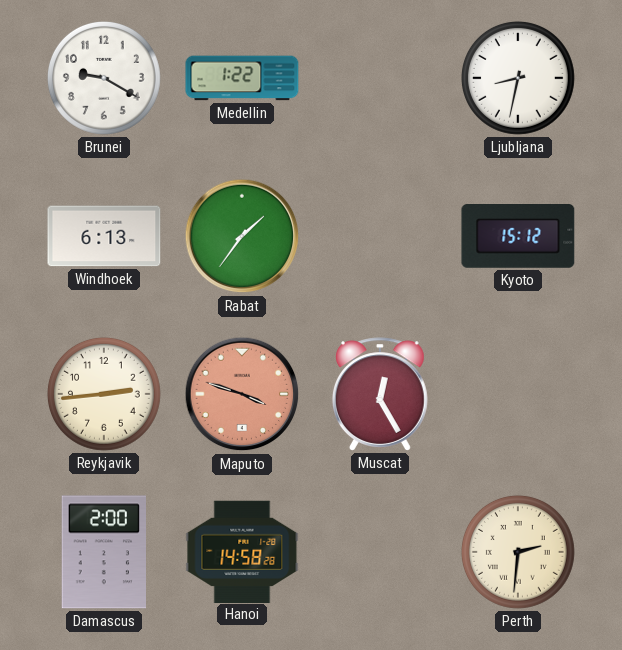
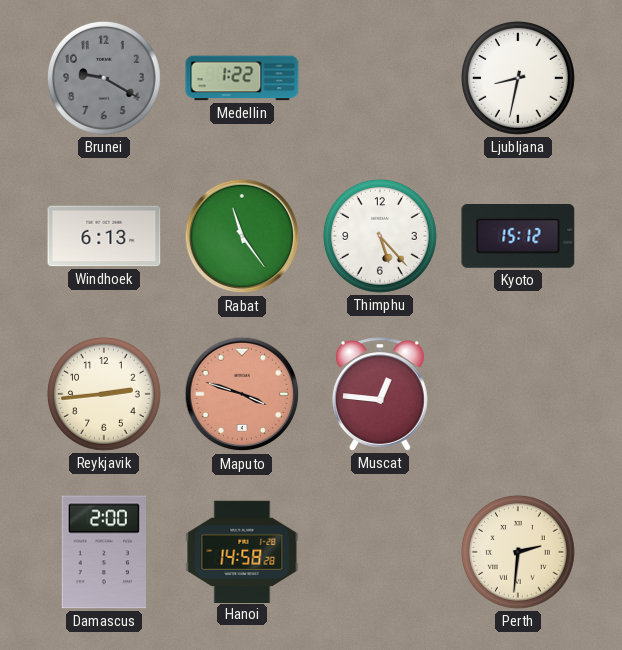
Brunei dial: white -> grey
Rabat: 1:36 -> 11:24
Thimphu: none -> 5:23
Muscat: 12:25 -> 12:46
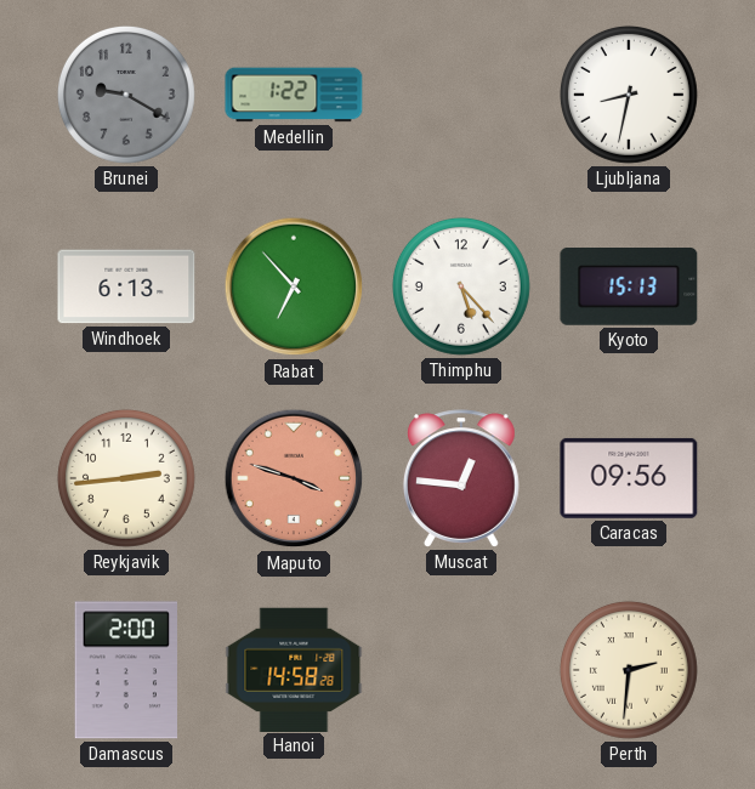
Rabat: 11:24 -> 6:53
Kyoto: 15:12 -> 15:13
Caracas: none -> 09:56
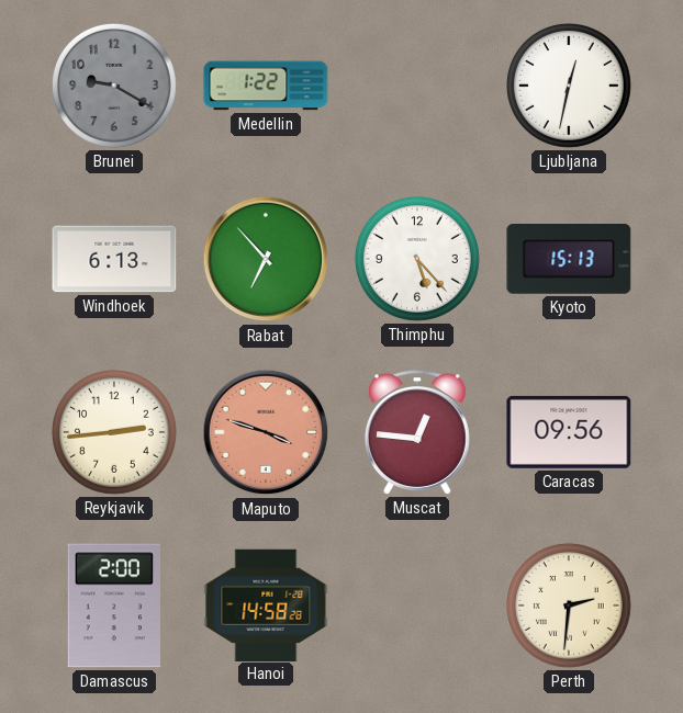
Ljubljana: 8:32 -> 12:32
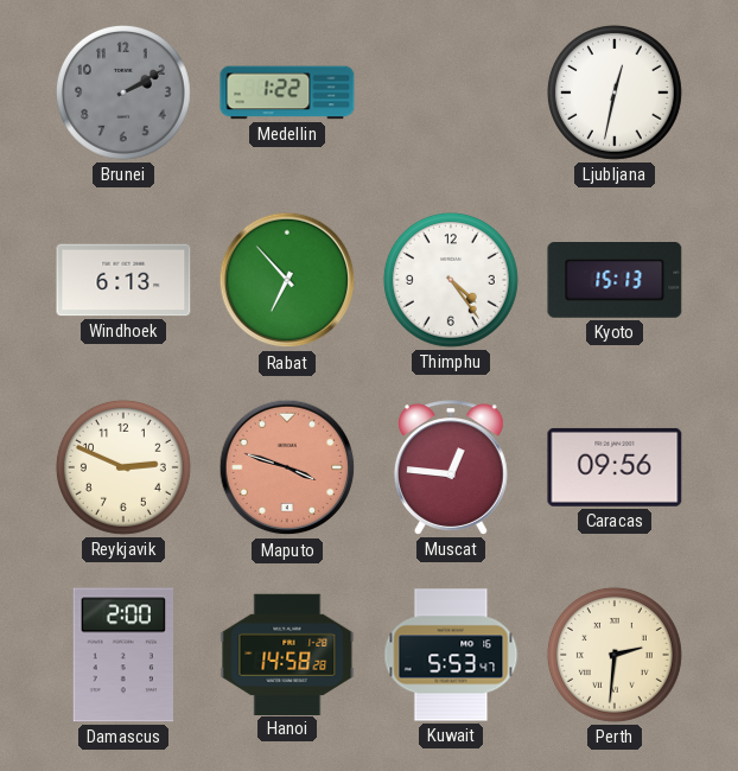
Brunei: 9:20 -> 2:10
Thimphu: 5:23 -> 4:24
Reykjavik: 2:44 -> 2:49
Kuwait: none -> 5:53
